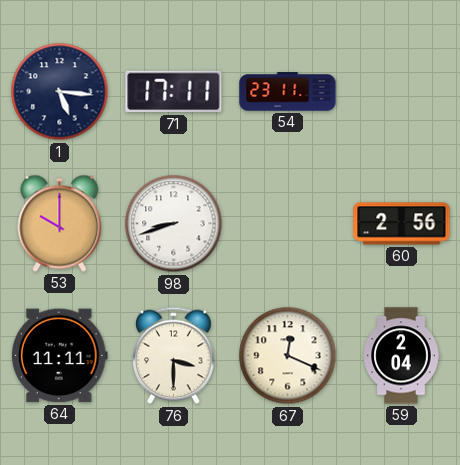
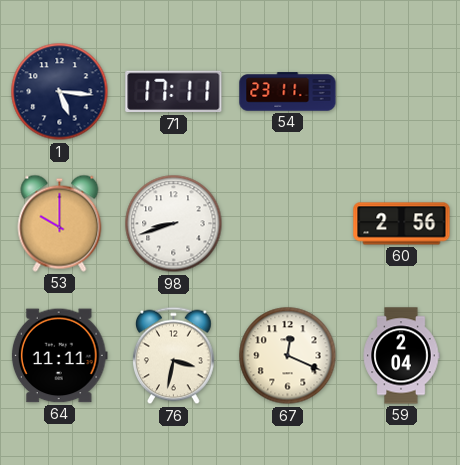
76: 3:30 -> 3:32
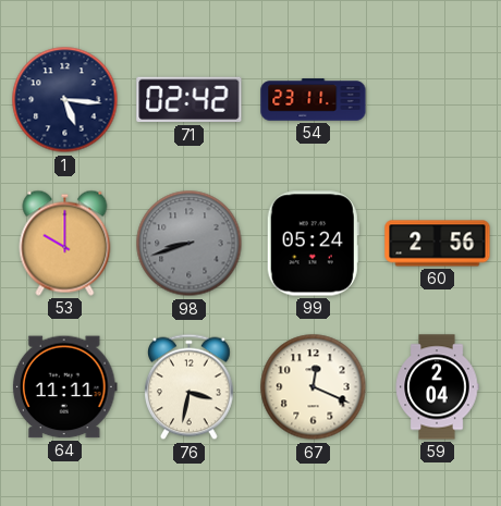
71: 17:11 -> 02:42
98 dial: white -> grey
99: none -> 05:24
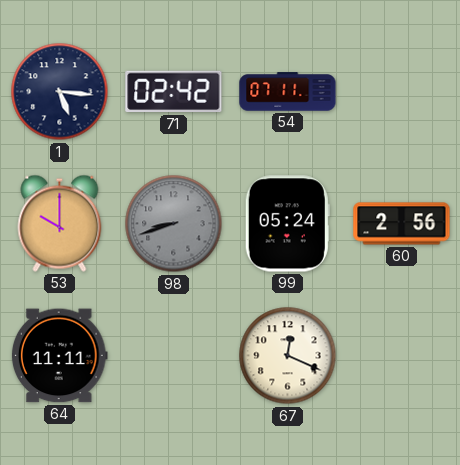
54: 23:11 -> 07:11
76: 3:32 -> none
59: 2:04 -> none
